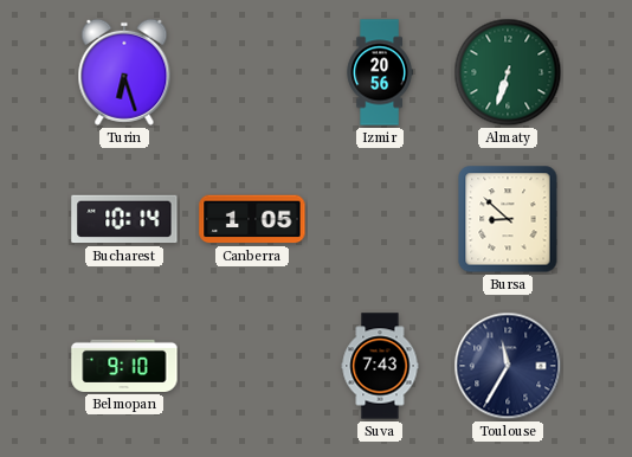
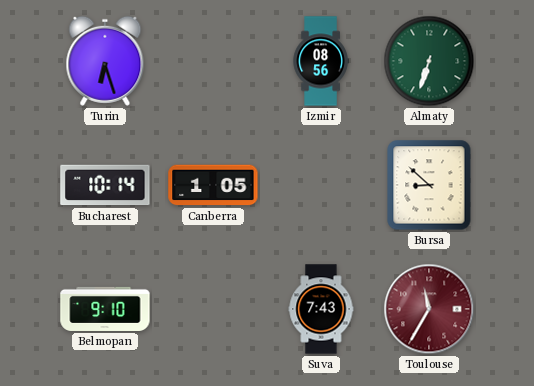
Izmir: 20:56 -> 08:56
Toulouse dial: navy -> burgundy
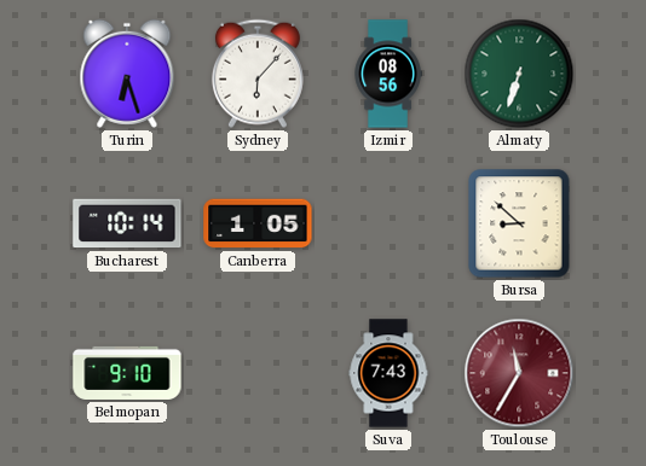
Sydney: none -> 6:07
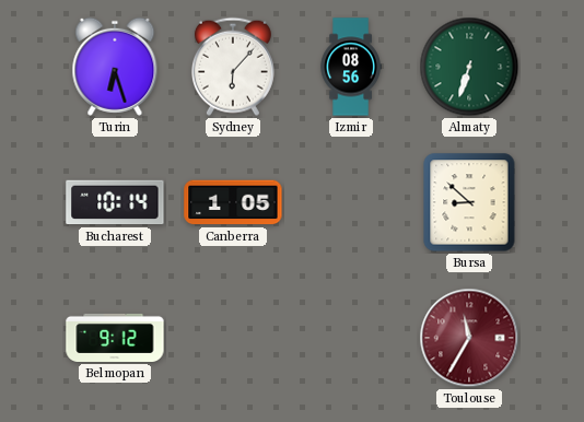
Belmopan: 9:10 -> 9:12
Suva: 7:43 -> none
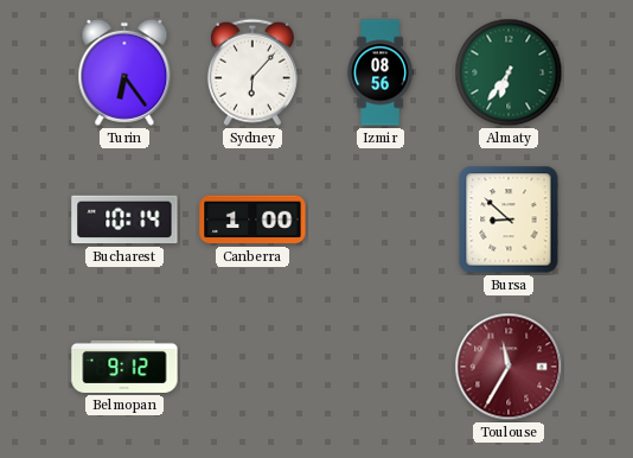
Turin: 6:27 -> 6:24
Almaty: 6:33 -> 6:36
Canberra: 1:05 -> 1:00
